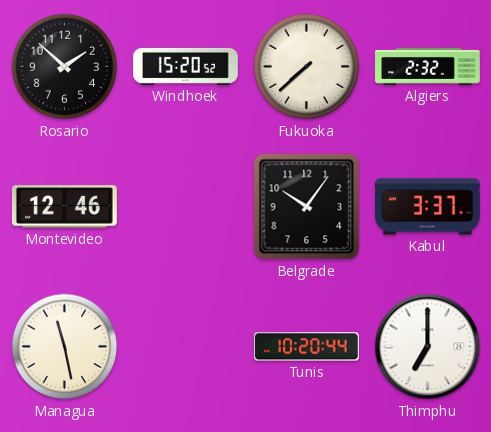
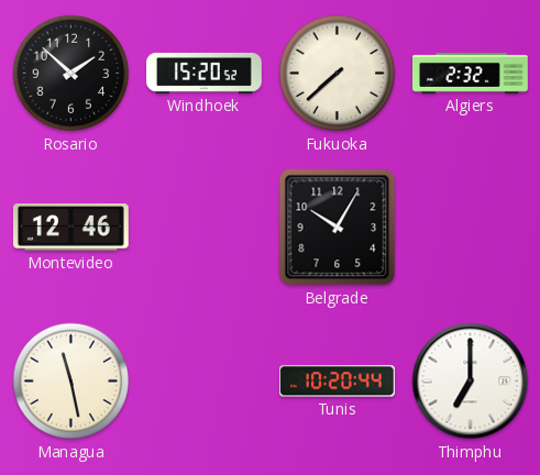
Belgrade: 10:06 -> 10:05
Kabul: 3:37 -> none
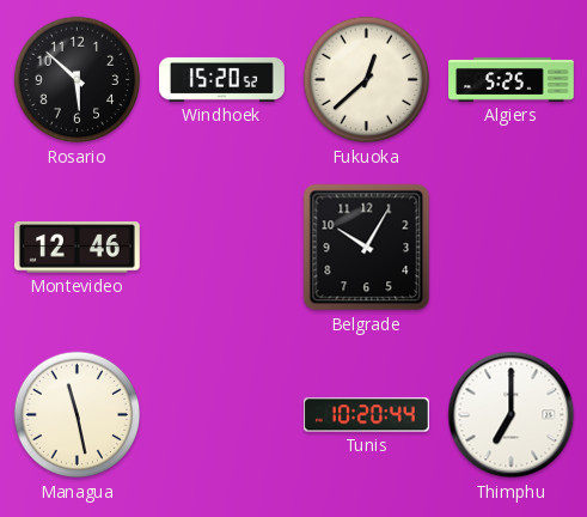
Rosario: 1:52 -> 5:52
Fukuoka: 7:38 -> 12:38
Algiers: 2:32 -> 5:25
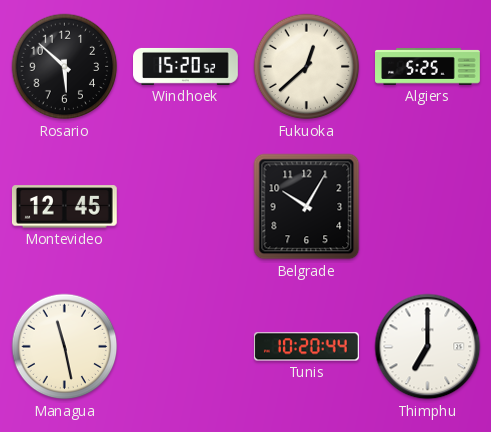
Montevideo: 12:46 -> 12:45
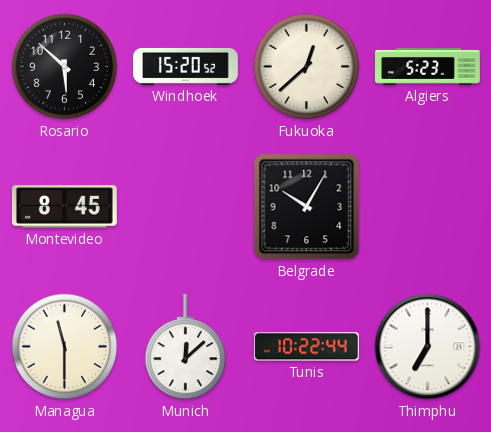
Algiers: 5:25 -> 5:23
Montevideo: 12:45 -> 8:45
Managua: 11:28 -> 11:30
Munich: none -> 12:08
Tunis: 10:20 -> 10:22
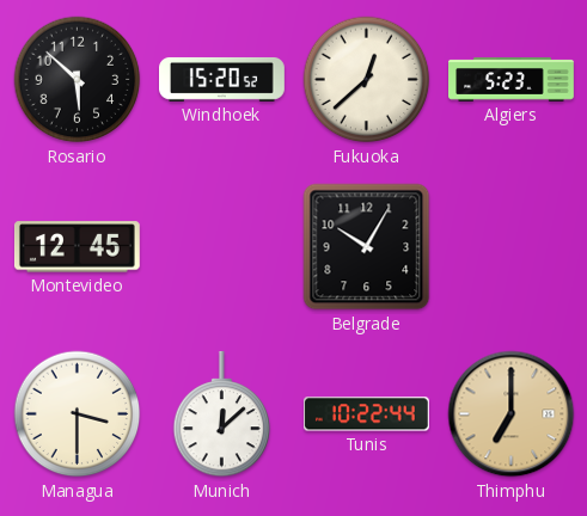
Montevideo: 8:45 -> 12:45
Managua: 11:30 -> 3:30
Thimphu dial: white -> champagne
